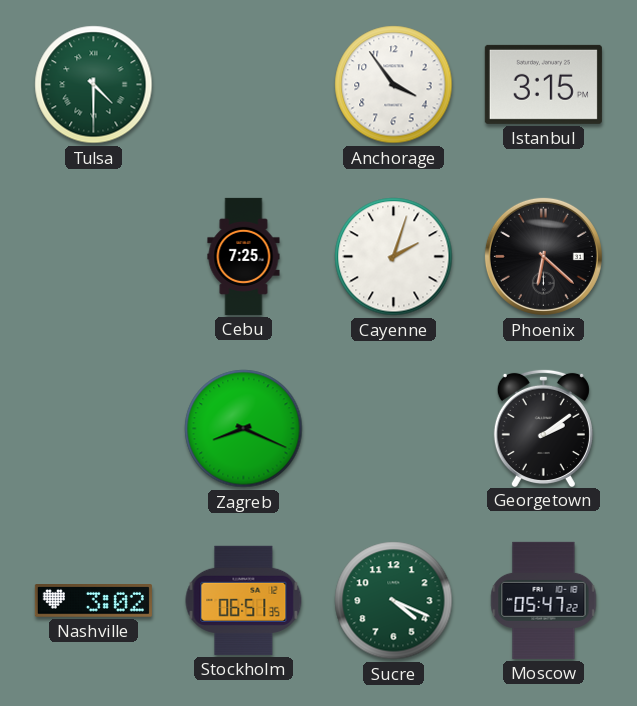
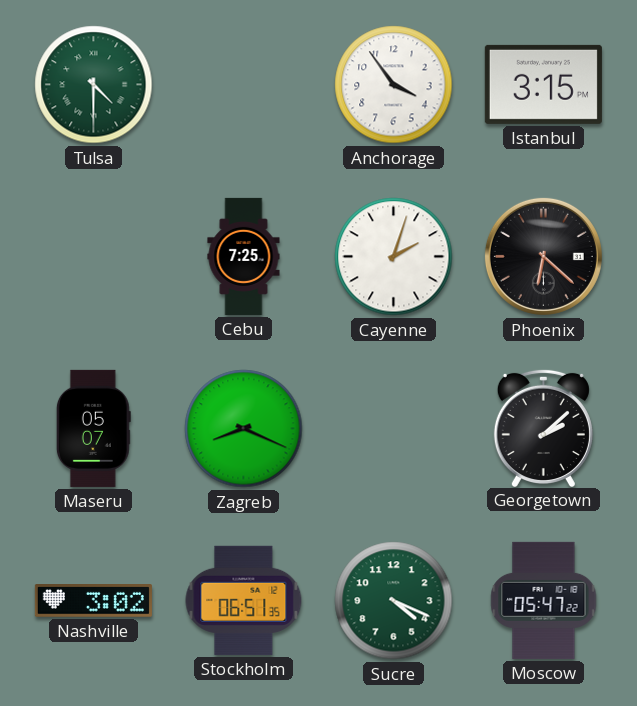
Maseru: none -> 05:07
Georgetown: 2:09 -> 2:08
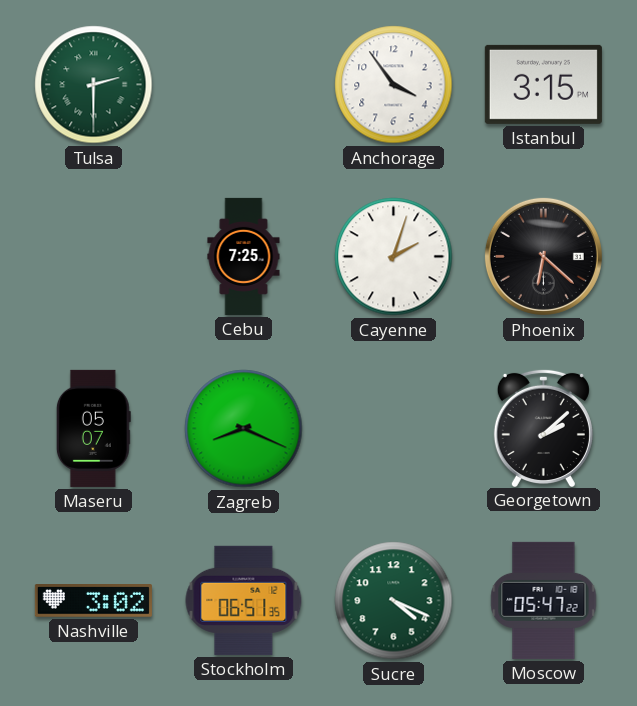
Tulsa: 4:30 -> 2:30
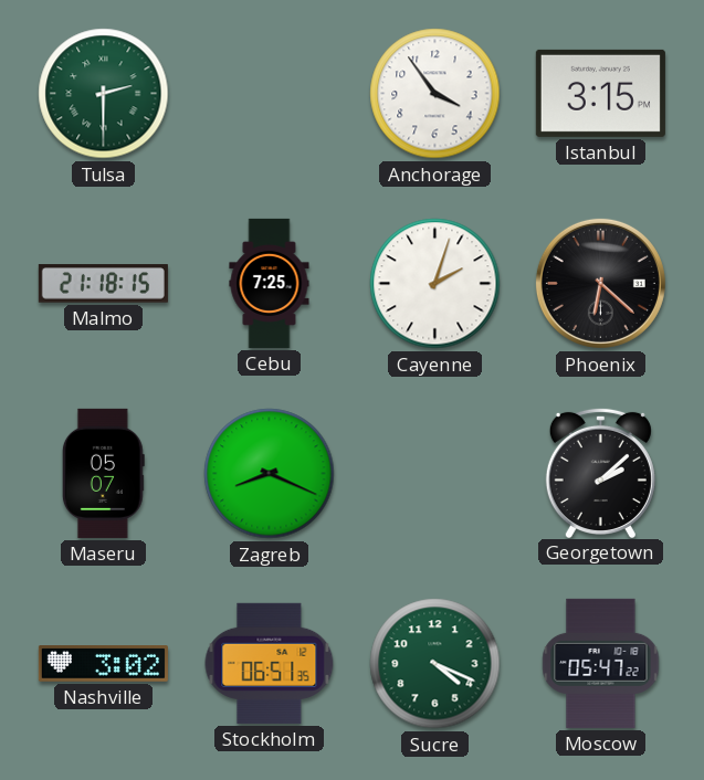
Malmo: none -> 21:18
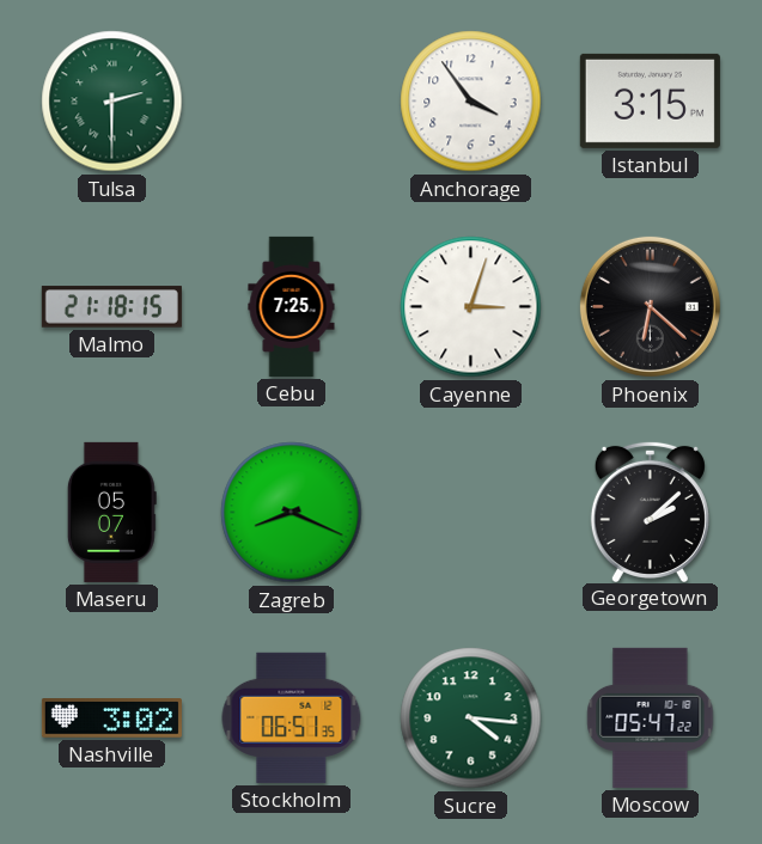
Cayenne: 2:03 -> 3:03
Sucre: 4:19 -> 4:16
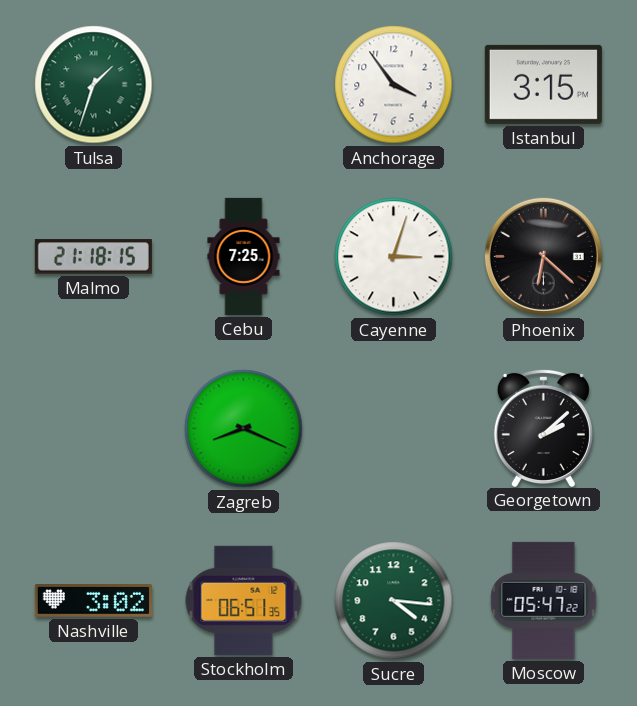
Tulsa: 2:30 -> 1:33
Maseru: 05:07 -> none
